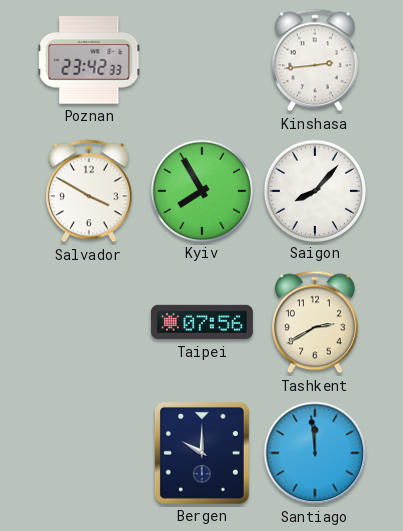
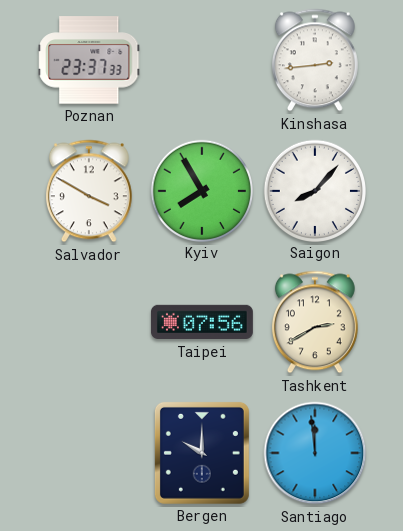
Poznan: 23:42 -> 23:37
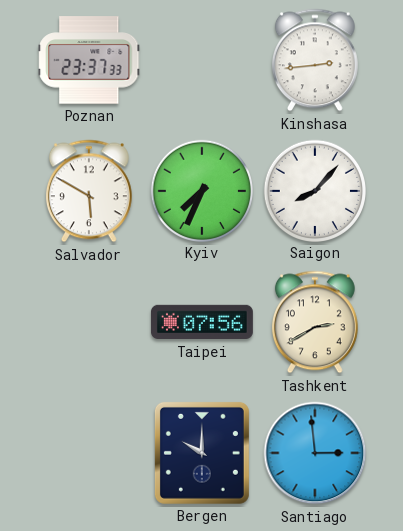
Salvador: 3:50 -> 5:50
Kyiv: 7:55 -> 7:34
Santiago: 11:59 -> 2:59
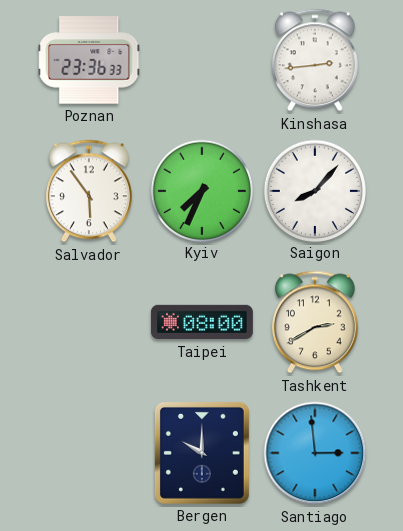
Poznan: 23:37 -> 23:36
Salvador: 5:50 -> 5:54
Taipei: 07:56 -> 08:00
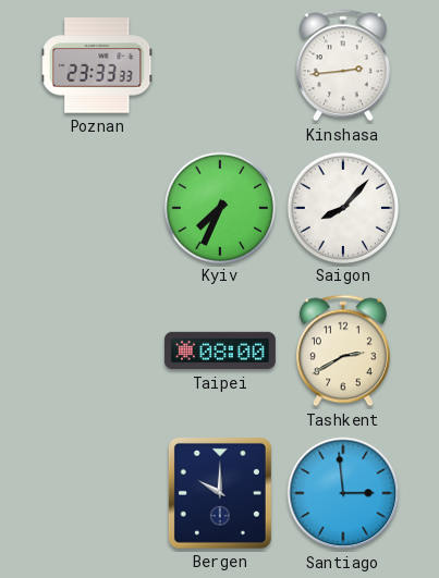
Poznan: 23:36 -> 23:33
Salvador: 5:54 -> none
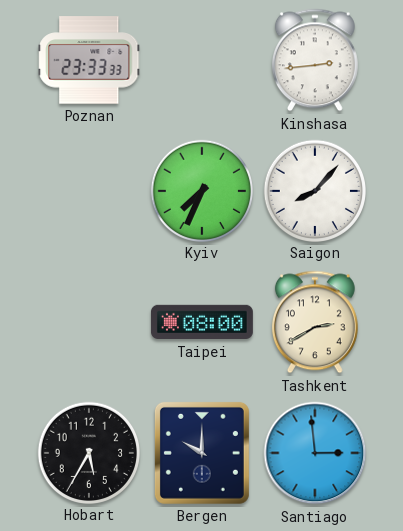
Hobart: none -> 5:35
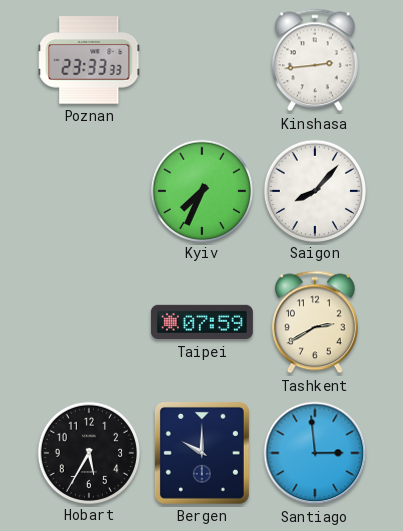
Taipei: 08:00 -> 07:59
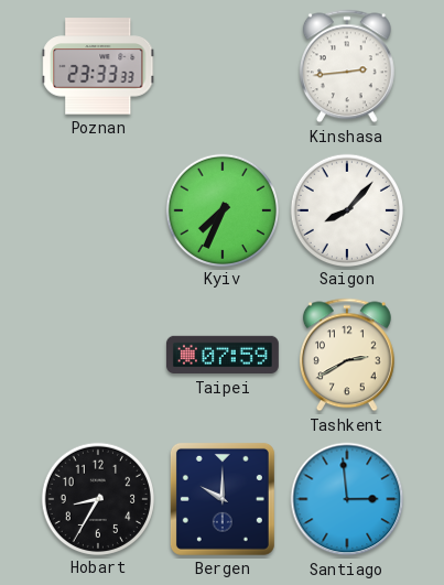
Hobart: 5:35 -> 8:35
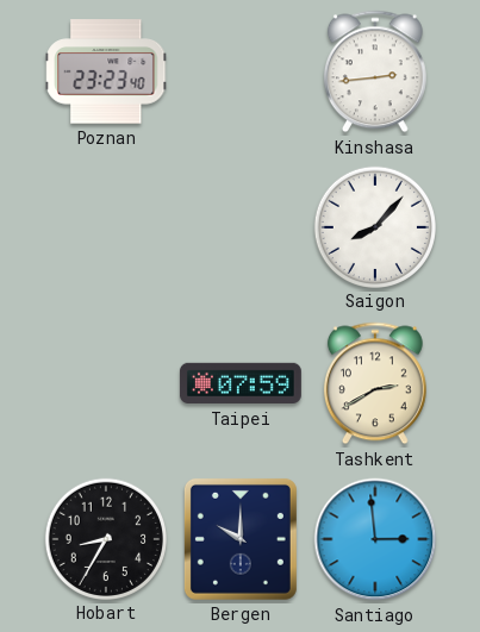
Poznan: 23:33 -> 23:23
Kyiv: 7:34 -> none
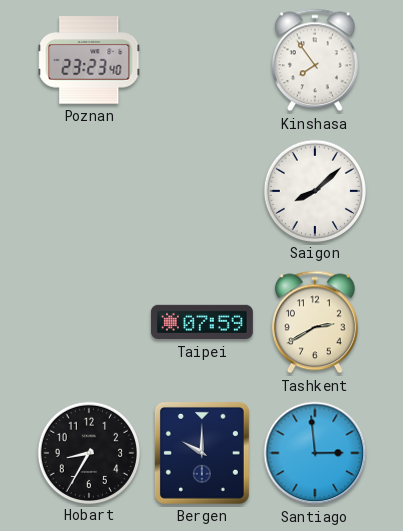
Kinshasa: 2:44 -> 7:54
Saigon: 8:07 -> 8:08
